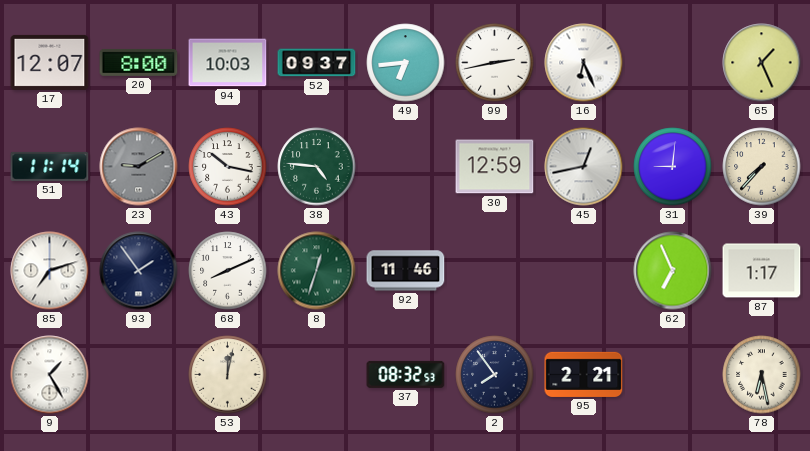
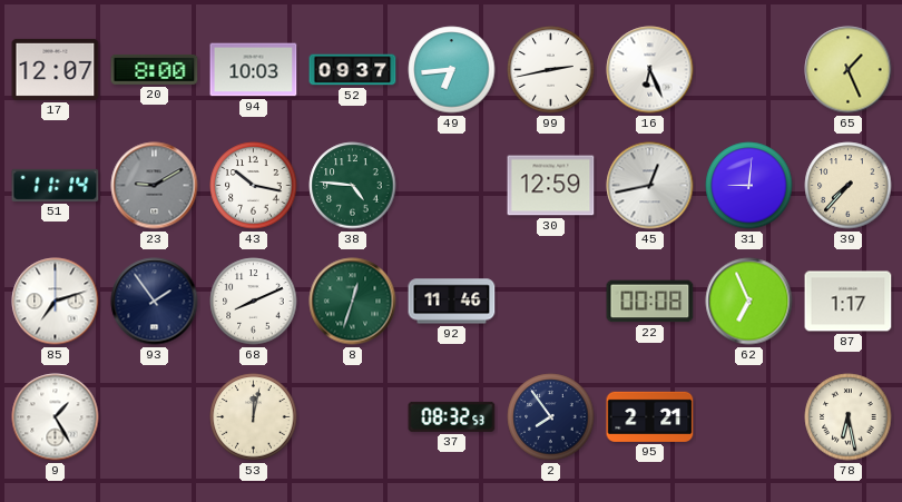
22: none -> 00:08
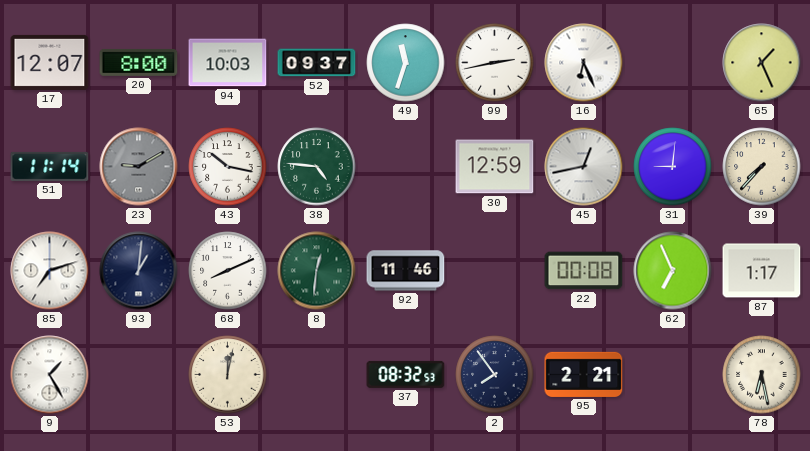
49: 6:44 -> 11:33
93: 1:54 -> 1:01
8: 12:33 -> 12:31
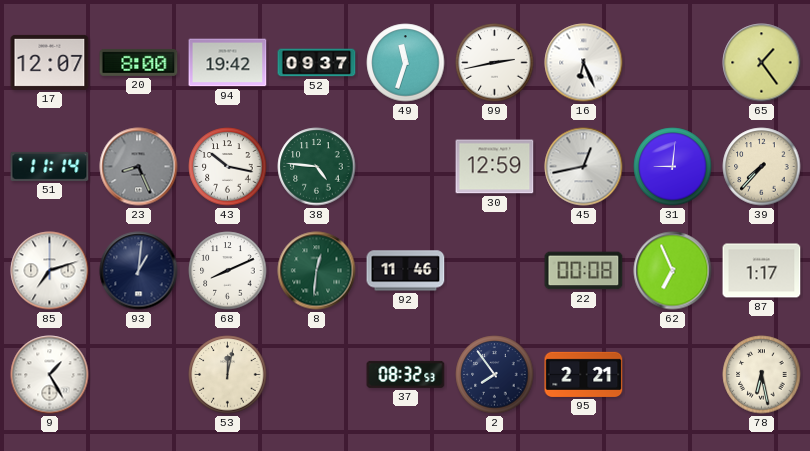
94: 10:03 -> 19:42
65: 1:26 -> 1:24
23: 9:10 -> 8:26
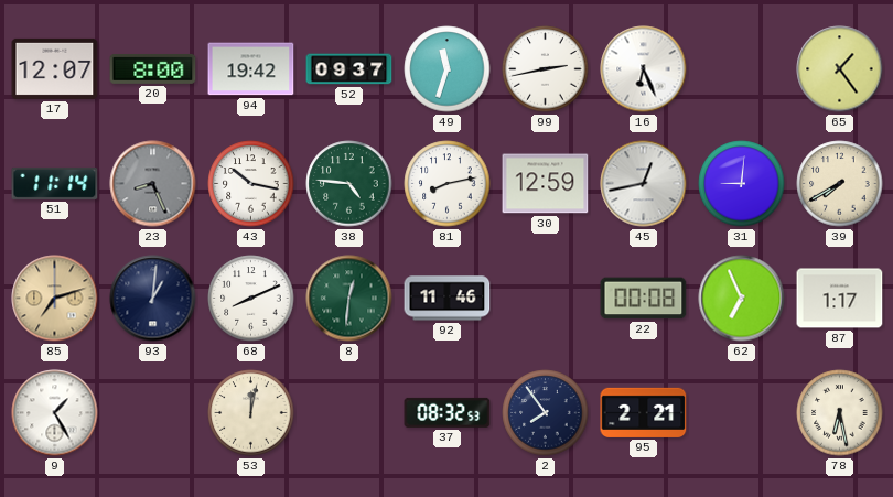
81: none -> 8:13
39: 7:37 -> 7:40
85 dial: white -> champagne
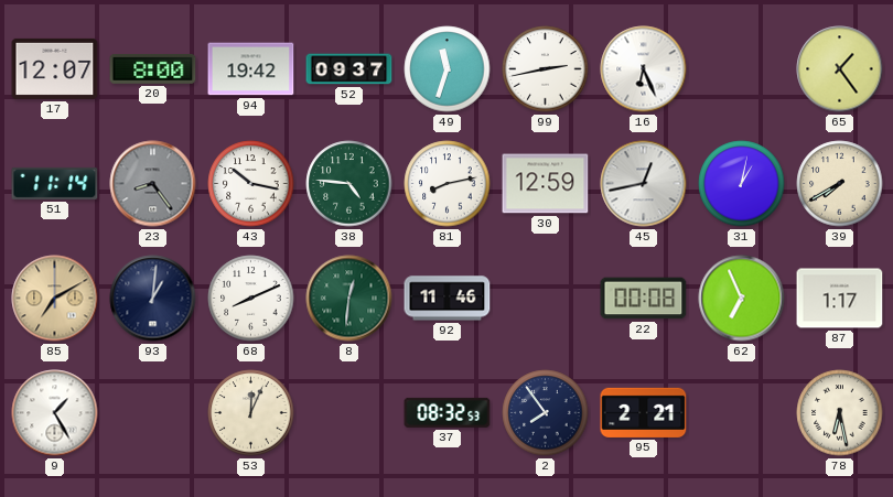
23: 8:26 -> 8:24
31: 9:01 -> 1:02
85: 7:12 -> 7:10
53: 12:02 -> 12:04
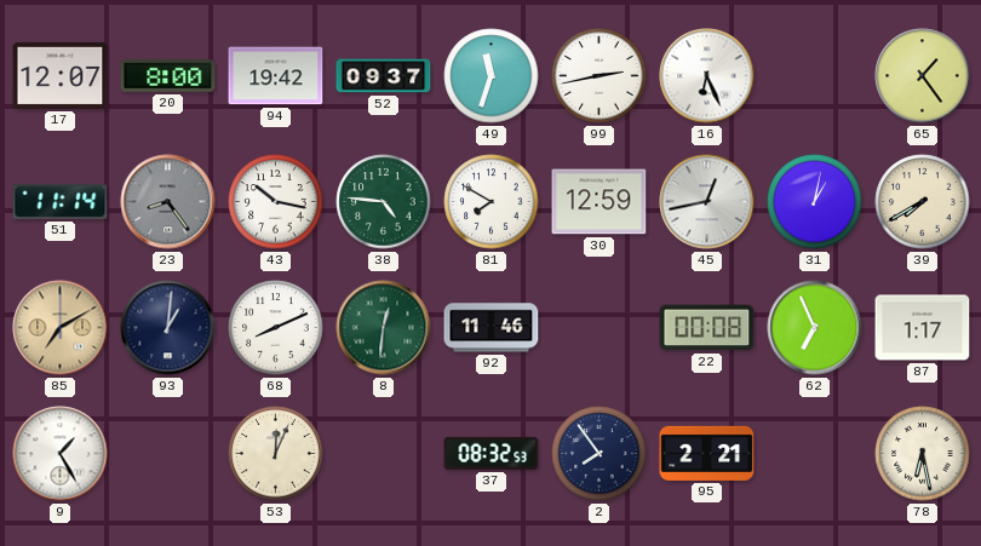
81: 8:13 -> 7:50
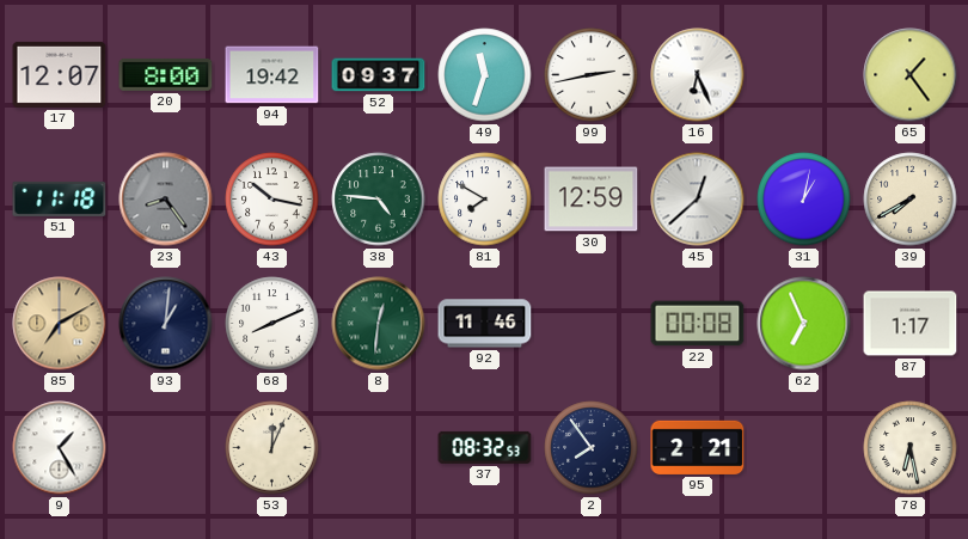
51: 11:14 -> 11:18
45: 12:43 -> 12:38
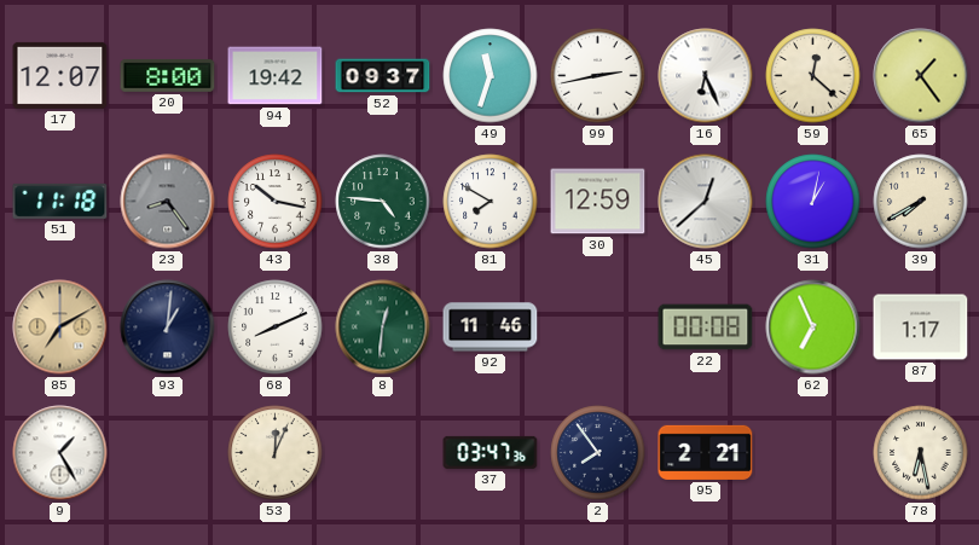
59: none -> 12:22
37: 08:32 -> 03:47
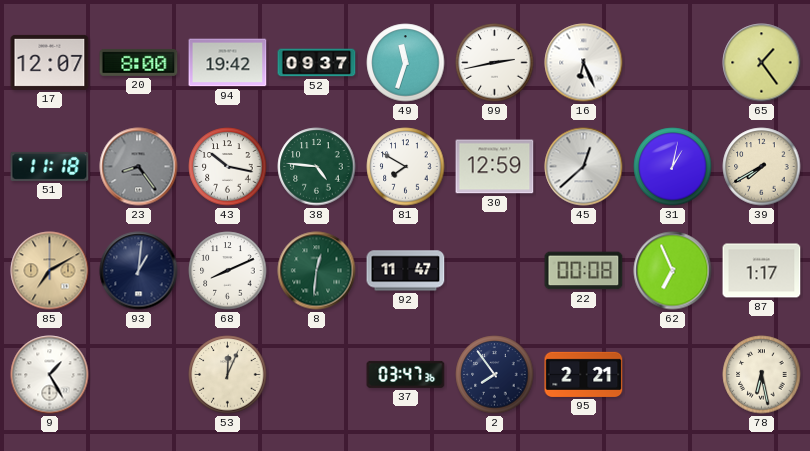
59: 12:22 -> none
92: 11:46 -> 11:47
